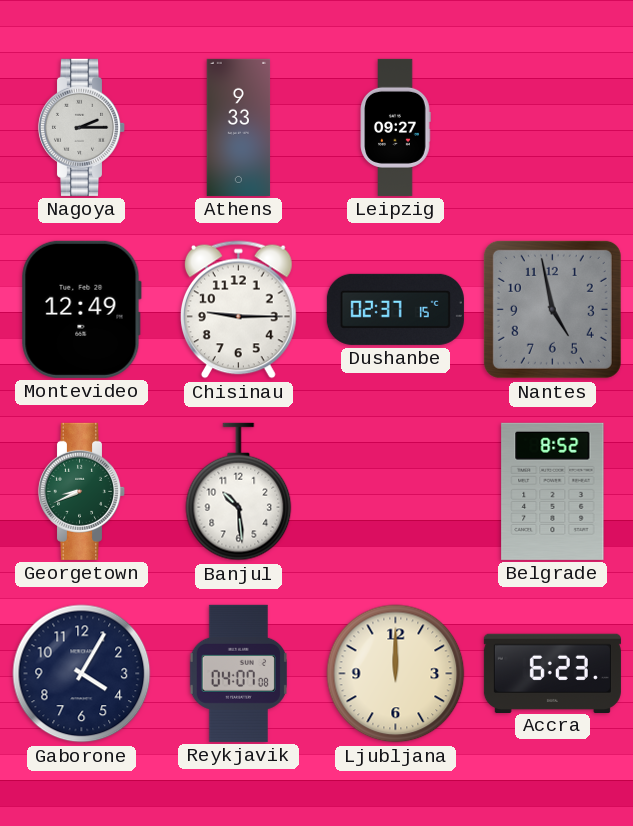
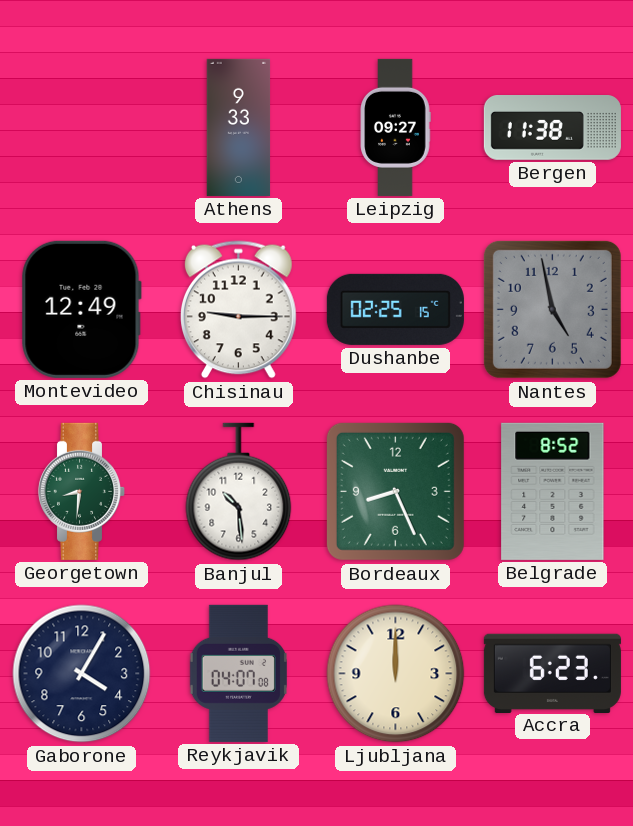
Nagoya: 2:15 -> none
Bergen: none -> 11:38
Dushanbe: 02:37 -> 02:25
Georgetown: 8:41 -> 8:31
Bordeaux: none -> 8:26
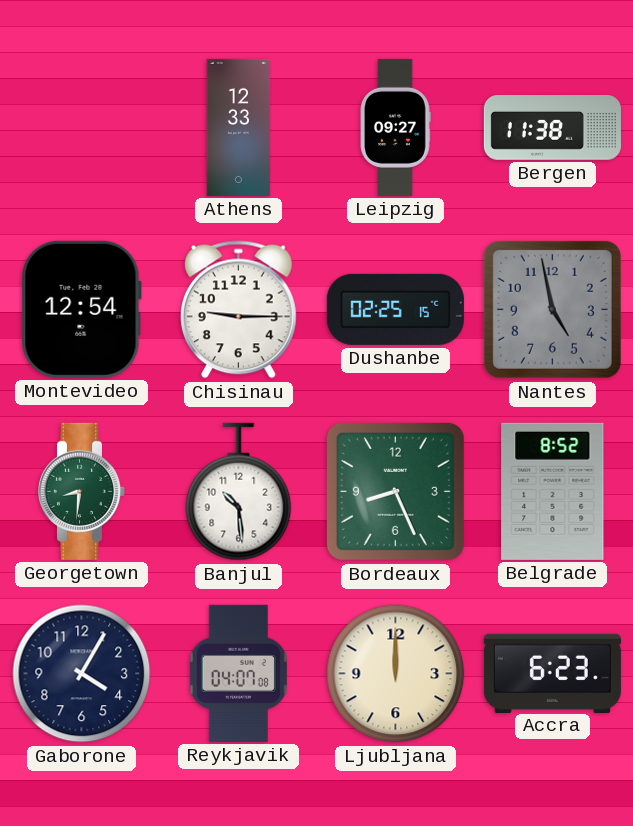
Athens: 9:33 -> 12:33
Montevideo: 12:49 -> 12:54
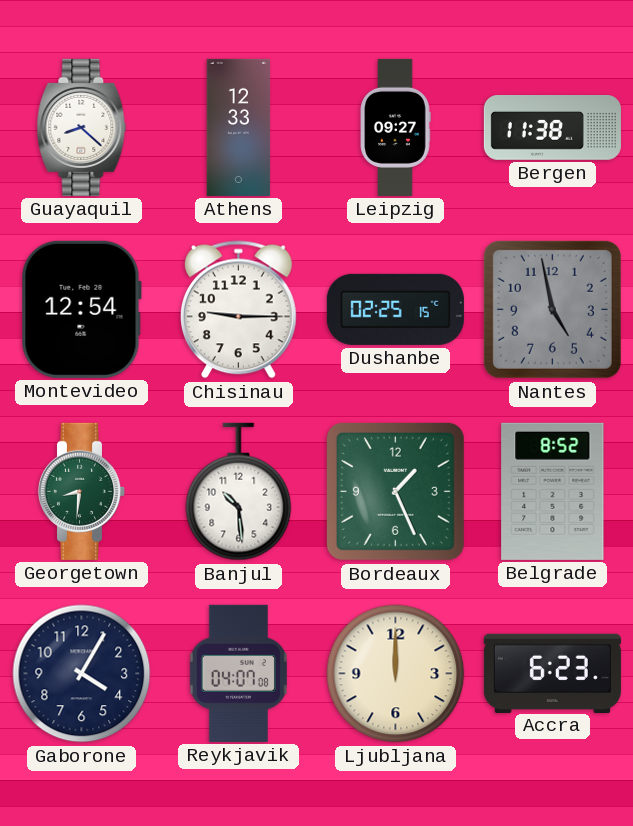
Guayaquil: none -> 8:22
Bordeaux: 8:26 -> 1:26
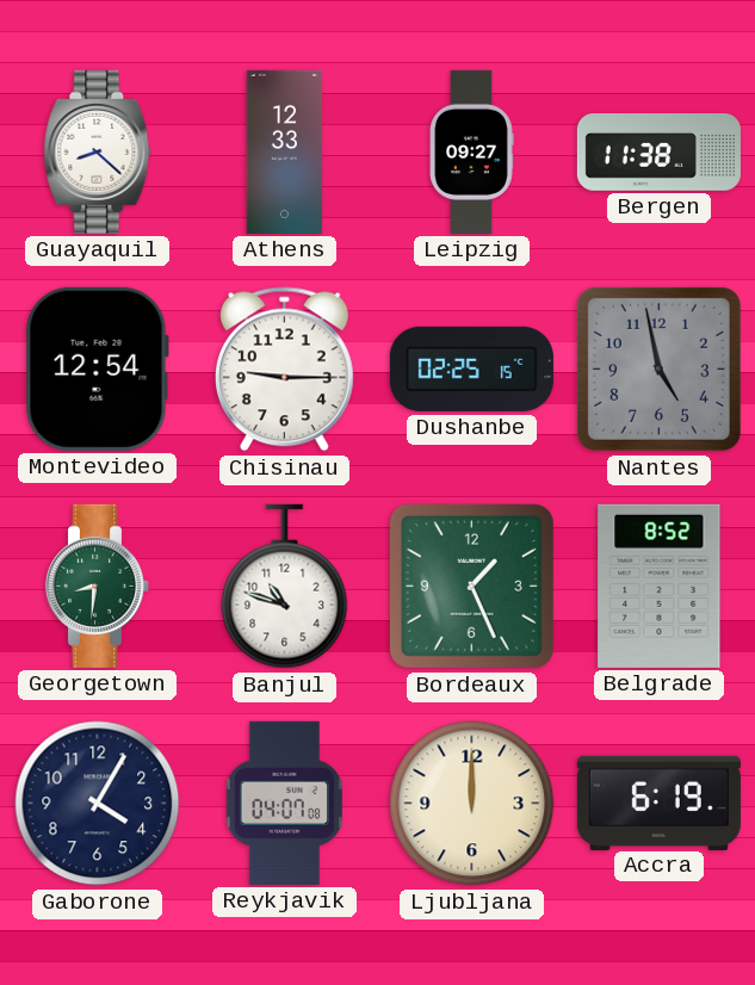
Banjul: 10:29 -> 10:48
Accra: 6:23 -> 6:19
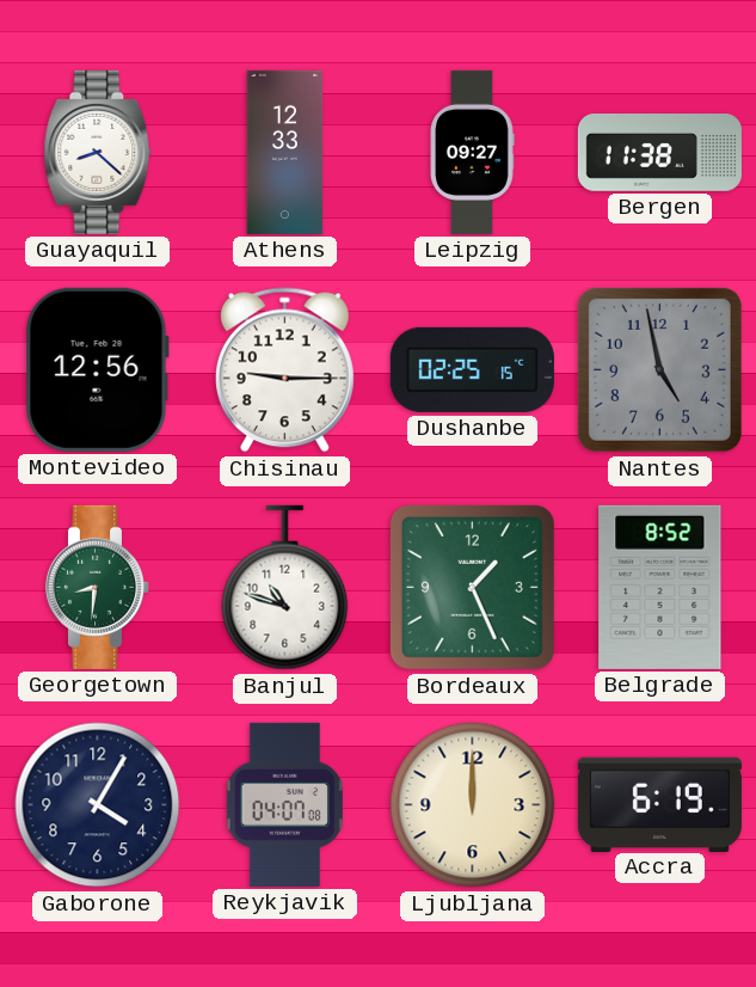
Montevideo: 12:54 -> 12:56
